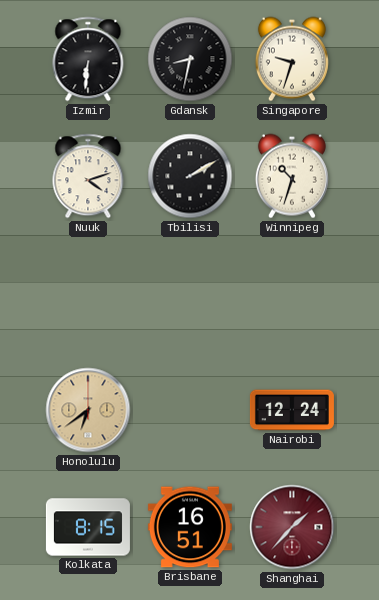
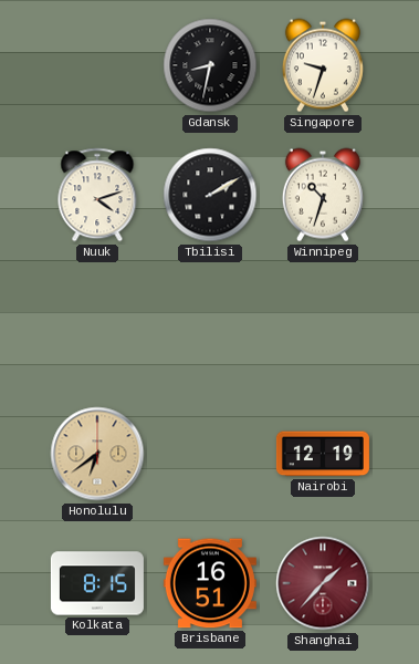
Izmir: 6:31 -> none
Nairobi: 12:24 -> 12:19
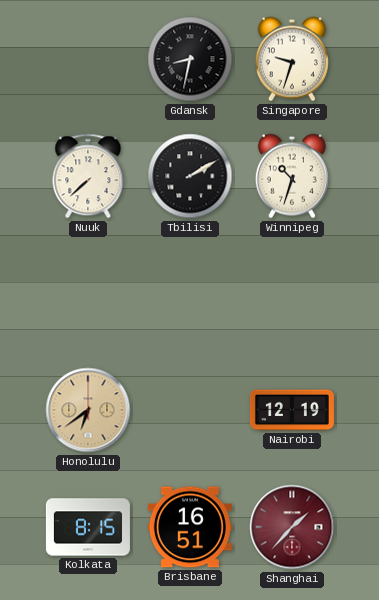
Nuuk: 4:12 -> 7:38
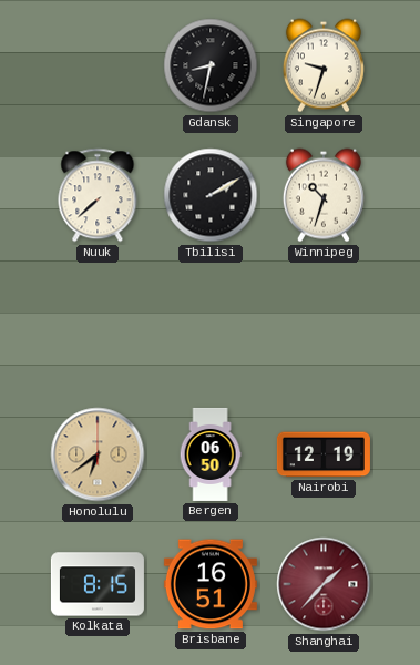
Bergen: none -> 06:50
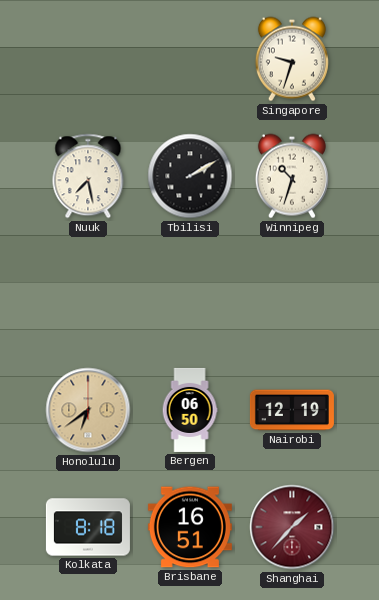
Gdansk: 8:32 -> none
Nuuk: 7:38 -> 7:28
Kolkata: 8:15 -> 8:18
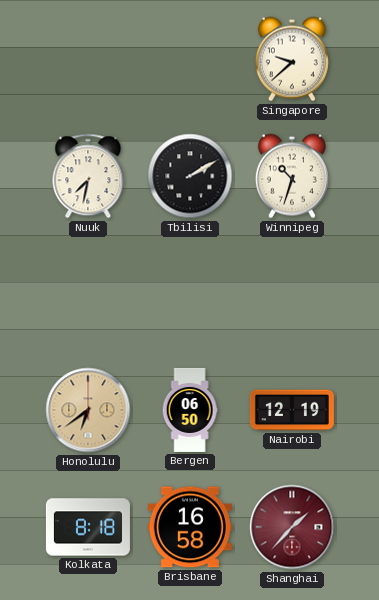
Singapore: 9:33 -> 9:38
Nuuk: 7:28 -> 7:32
Brisbane: 16:51 -> 16:58
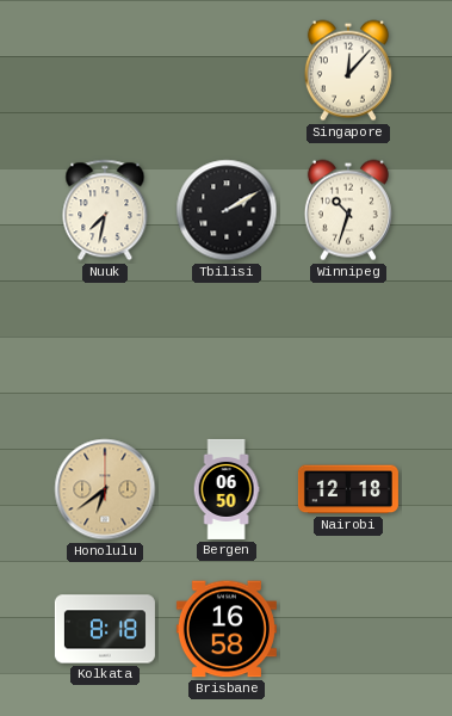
Singapore: 9:38 -> 12:07
Nairobi: 12:19 -> 12:18
Shanghai: 1:37 -> none
